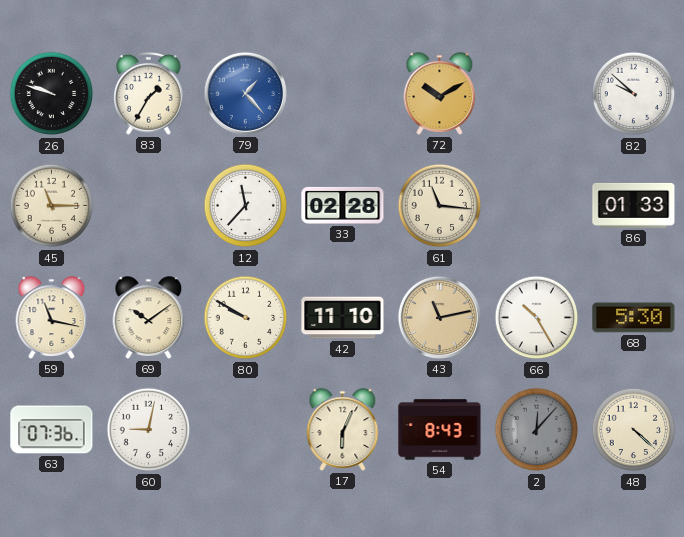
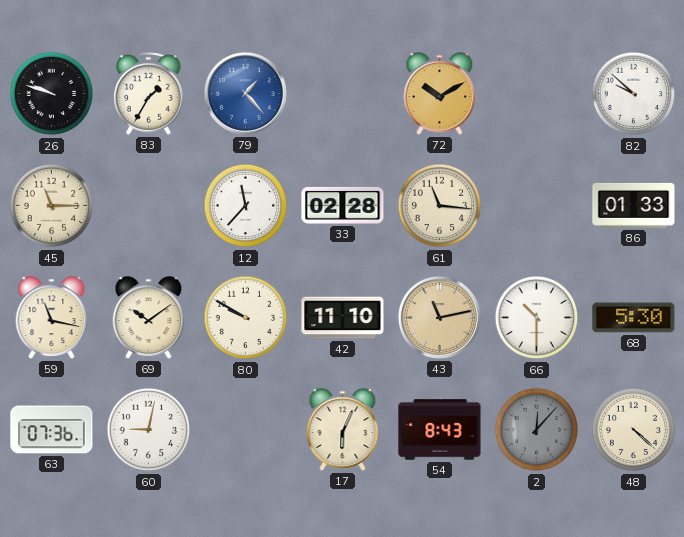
66: 10:25 -> 10:30
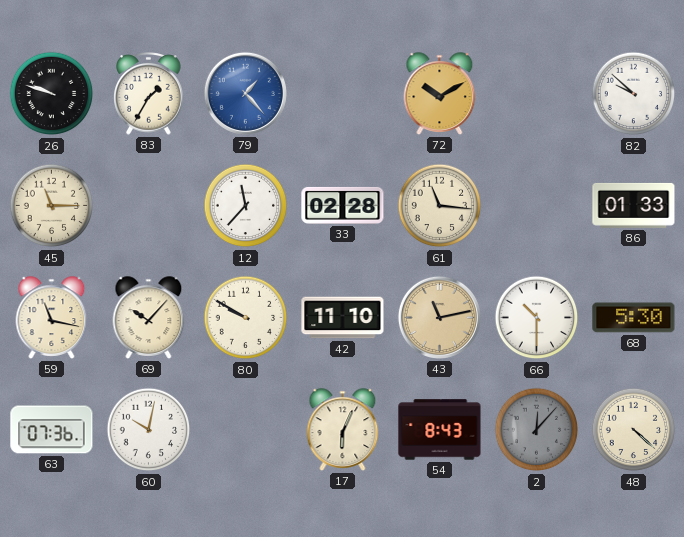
69: 10:09 -> 10:07
60: 9:02 -> 10:02
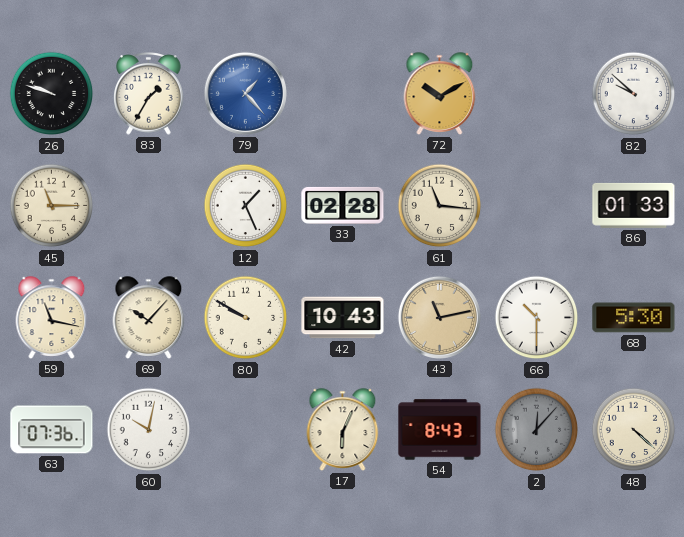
12: 11:37 -> 1:26
42: 11:10 -> 10:43
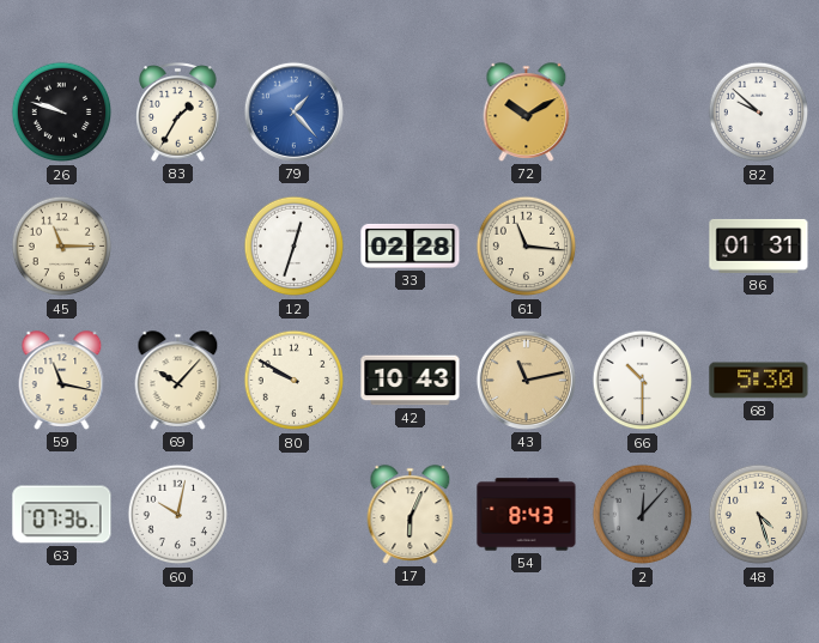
12: 1:26 -> 12:33
86: 01:33 -> 01:31
48: 4:22 -> 4:27
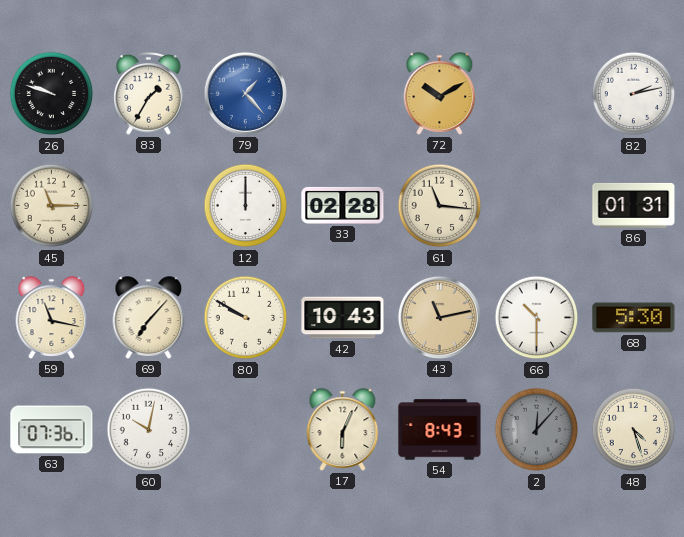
82: 9:52 -> 2:13
12: 12:33 -> 12:00
69: 10:07 -> 7:07
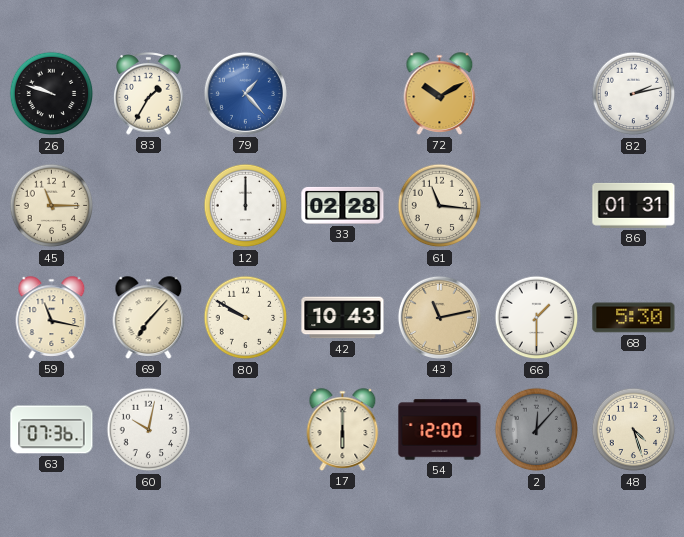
66: 10:30 -> 1:30
17: 6:04 -> 6:00
54: 8:43 -> 12:00
